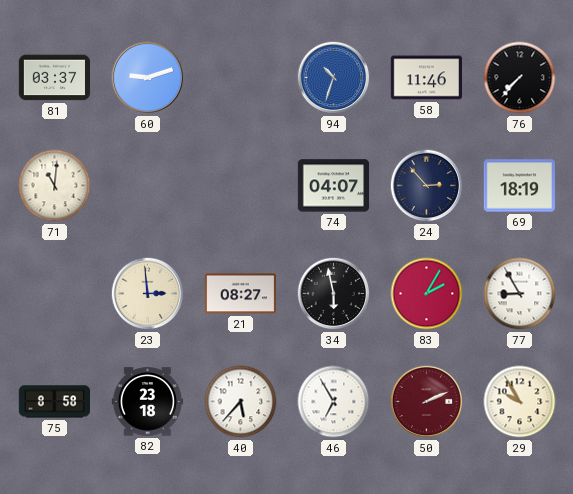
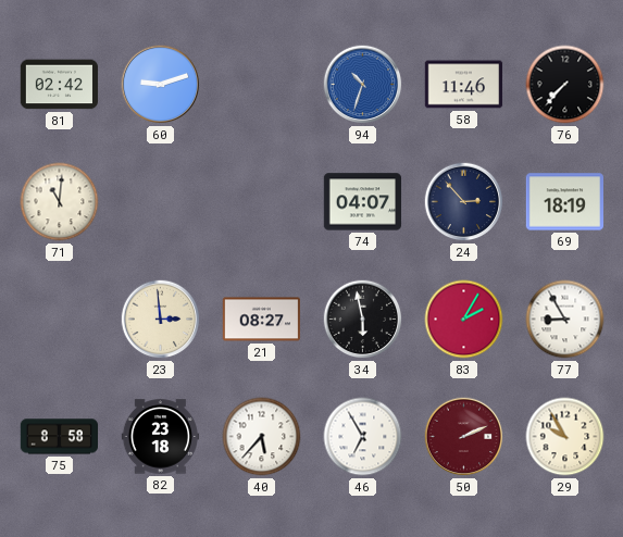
81: 03:37 -> 02:42
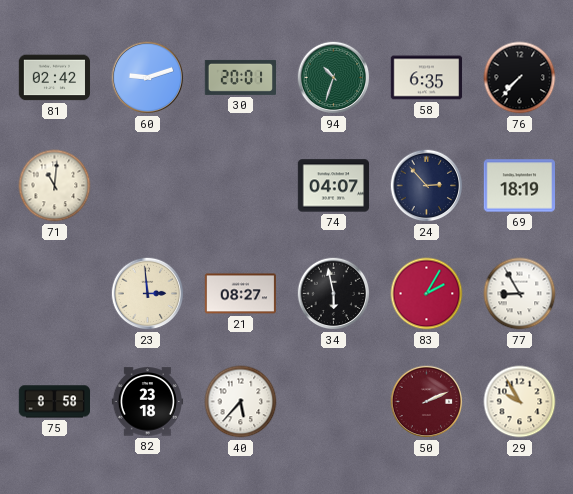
30: none -> 20:01
94 dial: blue -> green
58: 11:46 -> 6:35
46: 6:55 -> none
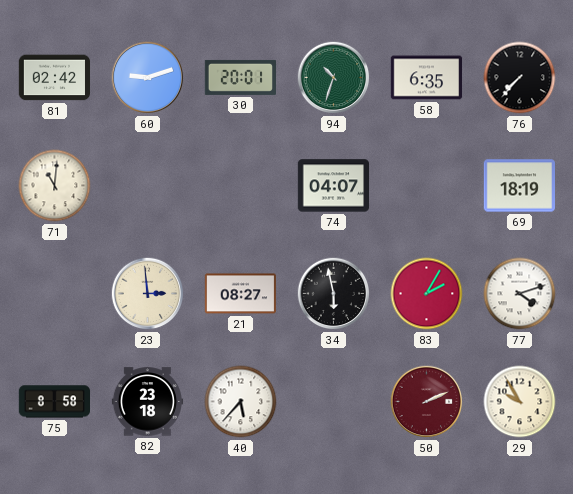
24: 2:53 -> none
77: 8:55 -> 4:12
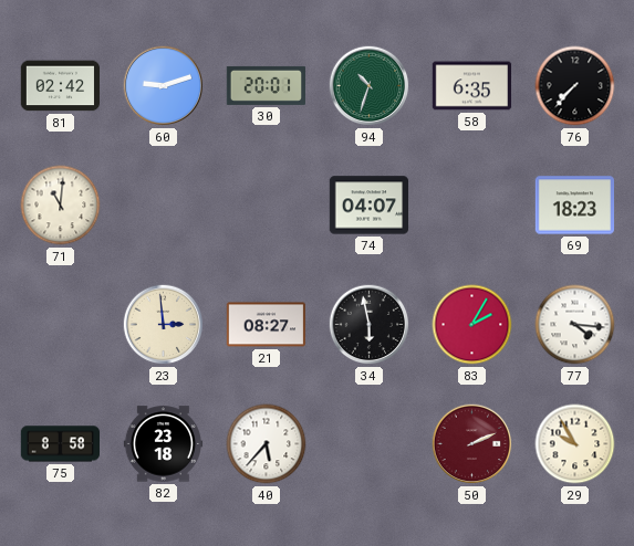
69: 18:19 -> 18:23
77: 4:12 -> 4:16
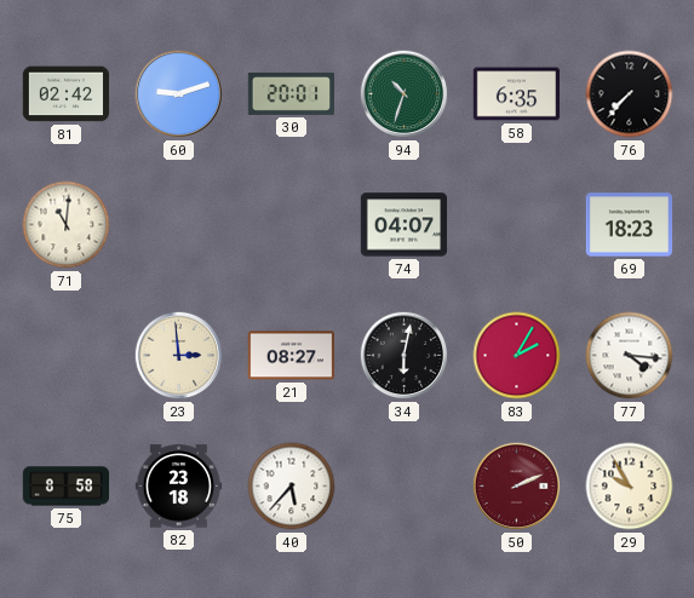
34: 5:58 -> 6:02
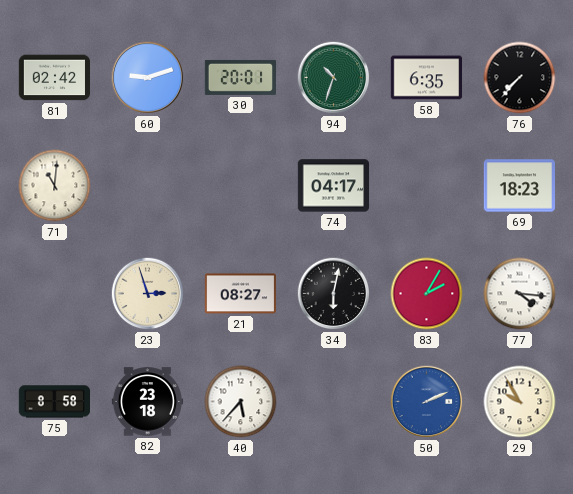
74: 04:07 -> 04:17
23: 2:59 -> 2:57
50 dial: burgundy -> blue
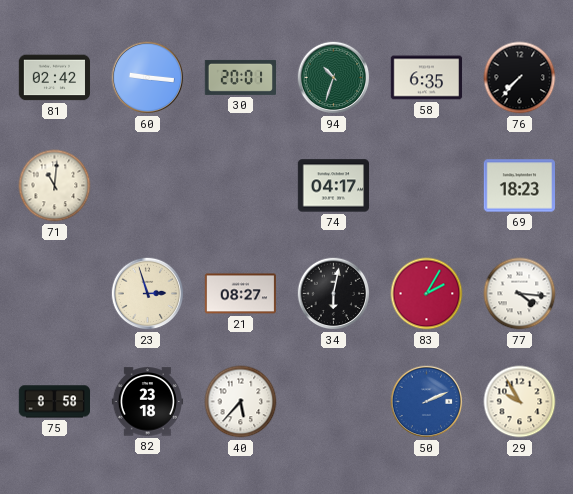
60: 9:12 -> 9:16
